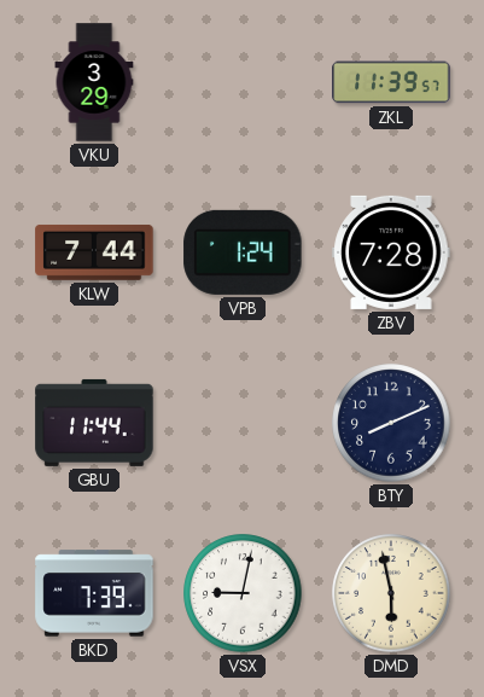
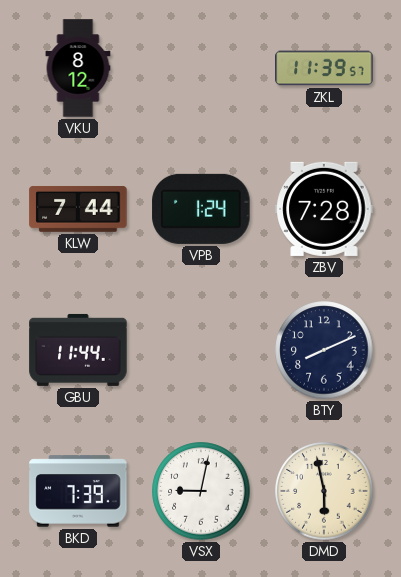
VKU: 3:29 -> 8:12
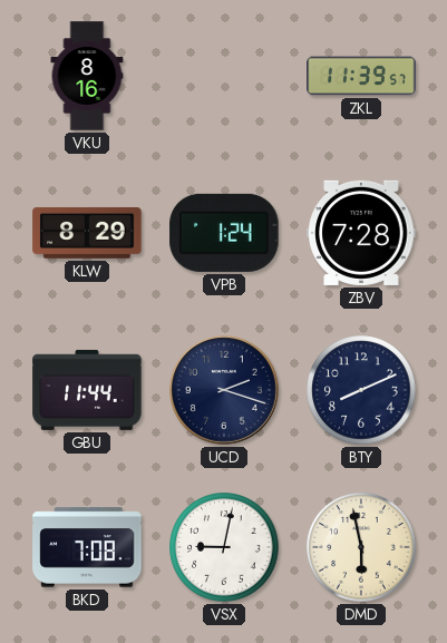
VKU: 8:12 -> 8:16
KLW: 7:44 -> 8:29
UCD: none -> 2:18
BKD: 7:39 -> 7:08
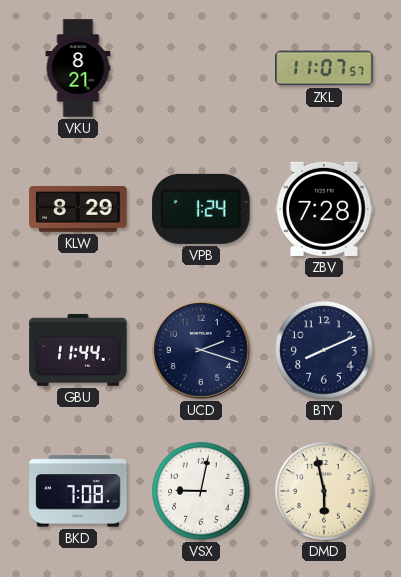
VKU: 8:16 -> 8:21
ZKL: 11:39 -> 11:07
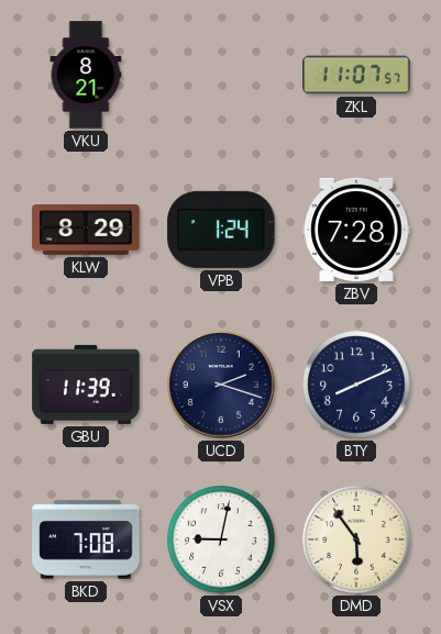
GBU: 11:44 -> 11:39
DMD: 5:58 -> 5:54
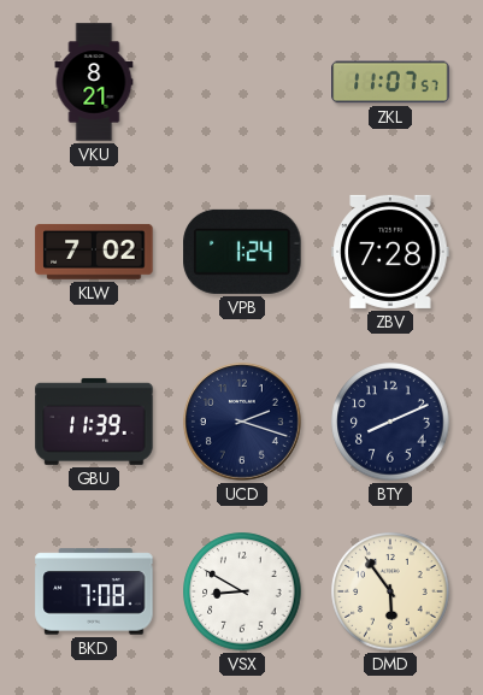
KLW: 8:29 -> 7:02
VSX: 9:02 -> 8:50
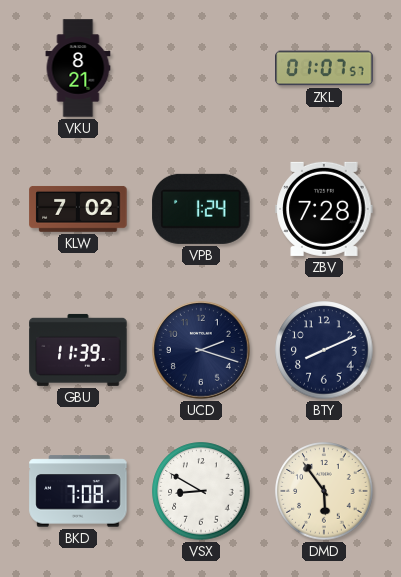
ZKL: 11:07 -> 01:07
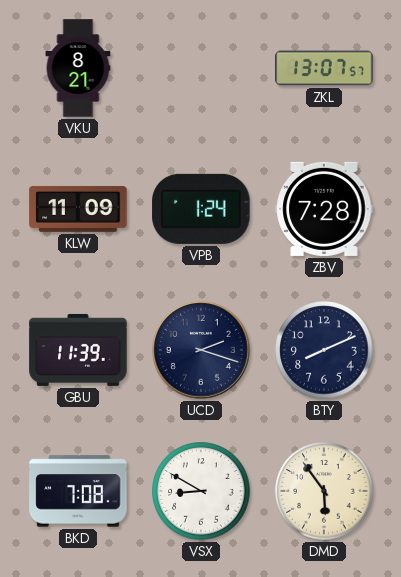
ZKL: 01:07 -> 13:07
KLW: 7:02 -> 11:09
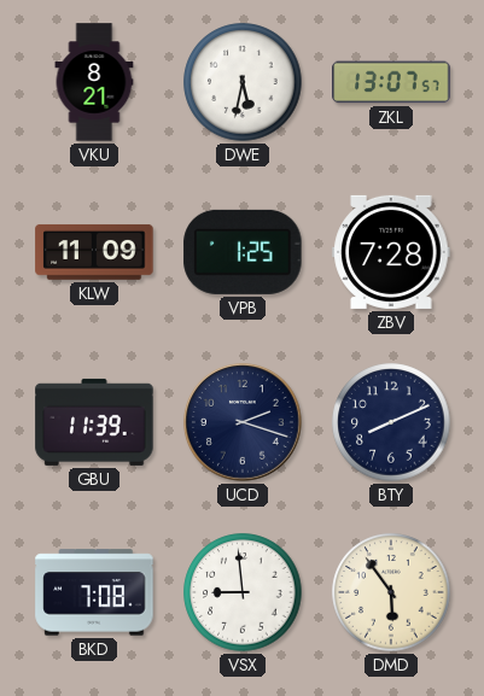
DWE: none -> 5:32
VPB: 1:24 -> 1:25
VSX: 8:50 -> 8:59
